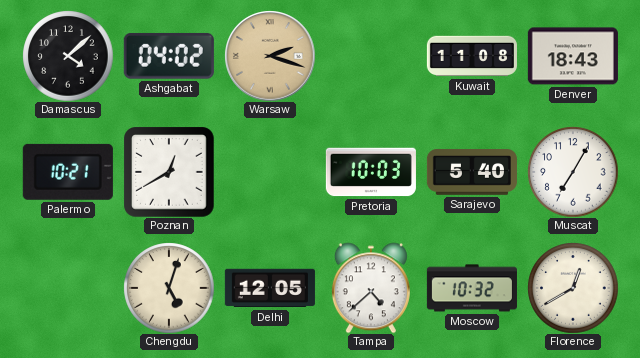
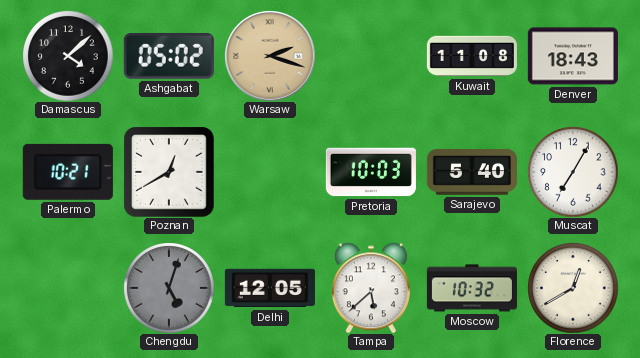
Ashgabat: 04:02 -> 05:02
Chengdu dial: cream -> grey
Tampa: 4:38 -> 5:38
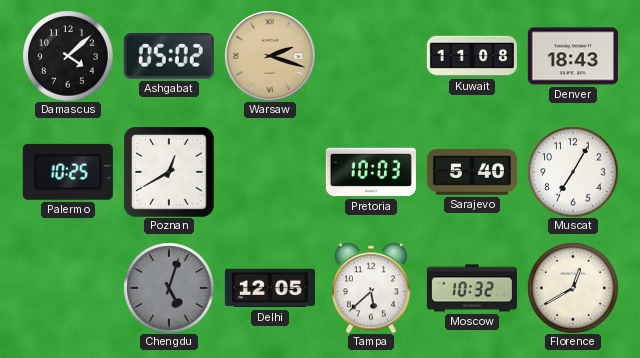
Palermo: 10:21 -> 10:25
